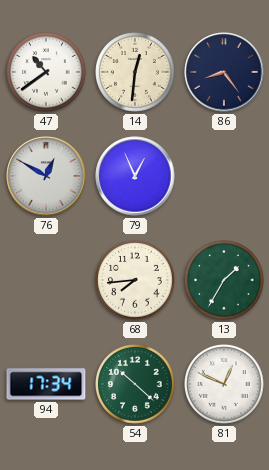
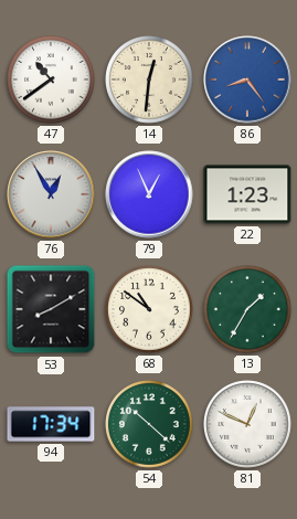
86 dial: navy -> blue
76: 12:50 -> 12:55
22: none -> 1:23
53: none -> 8:10
68: 7:44 -> 10:51
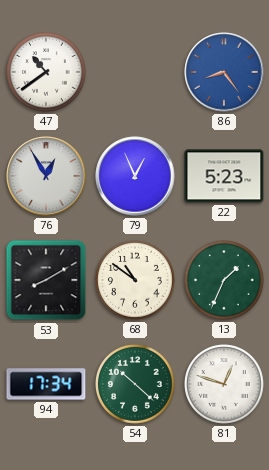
14: 12:31 -> none
22: 1:23 -> 5:23
13: 1:35 -> 1:34
81: 12:49 -> 12:48
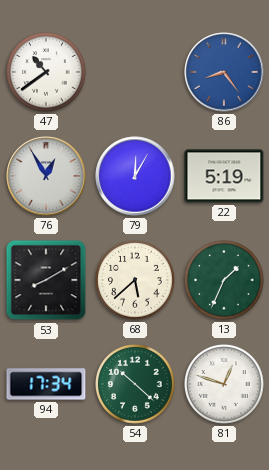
79: 12:56 -> 12:05
22: 5:23 -> 5:19
68: 10:51 -> 5:38
